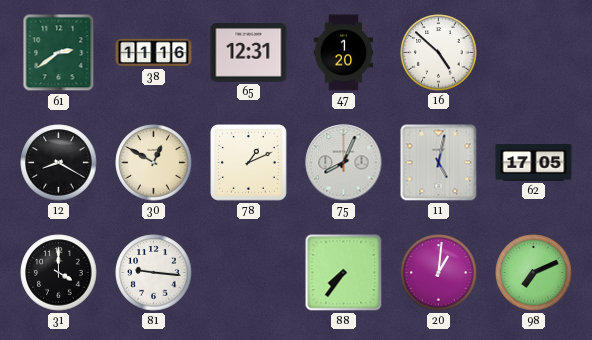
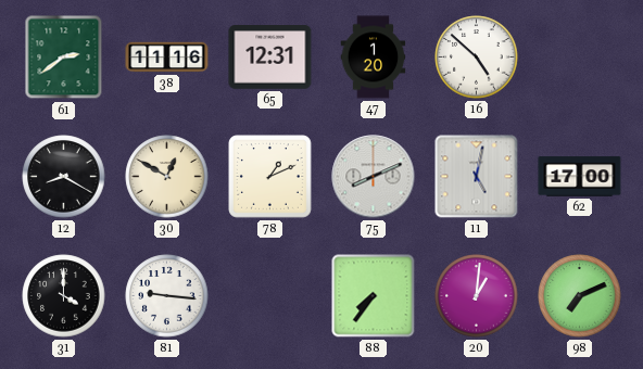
75: 8:04 -> 8:11
62: 17:05 -> 17:00
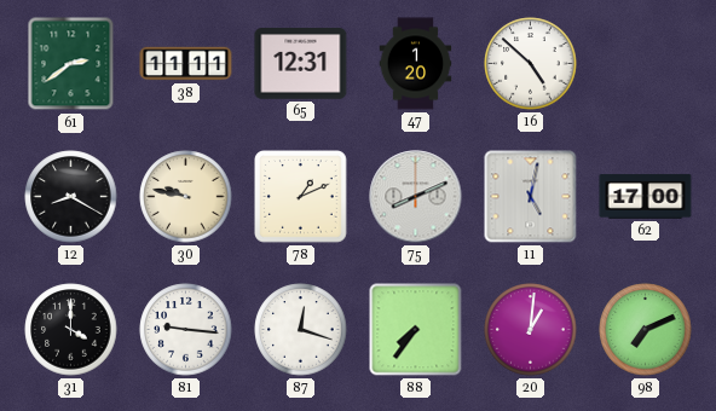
38: 11:16 -> 11:11
30: 12:50 -> 9:47
87: none -> 12:18
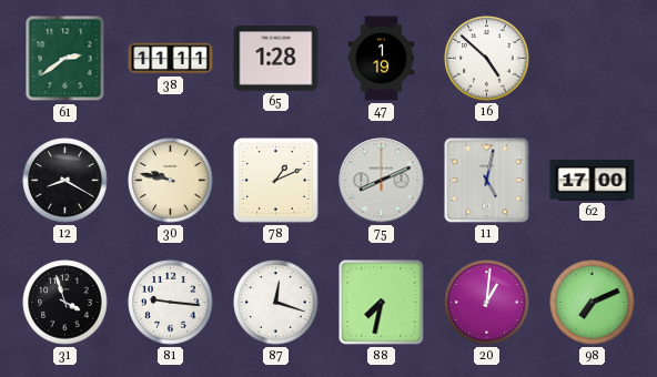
65: 12:31 -> 1:28
47: 1:20 -> 1:19
31: 4:00 -> 3:57
88: 7:36 -> 7:32
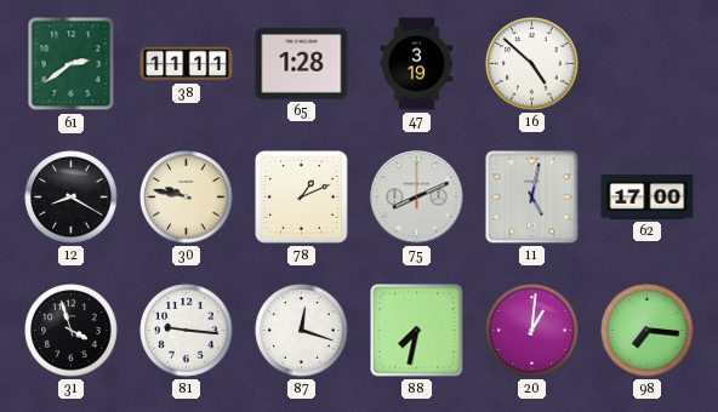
47: 1:19 -> 3:19
98: 7:11 -> 7:16
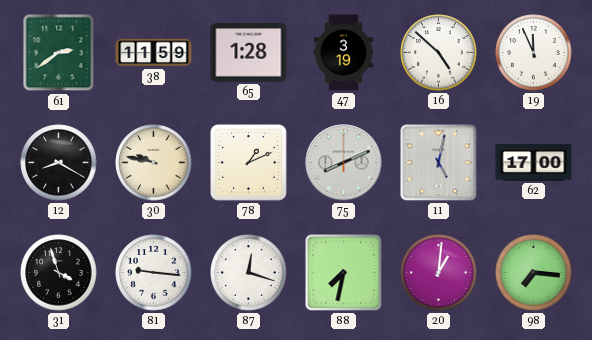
38: 11:11 -> 11:59
19: none -> 11:56
